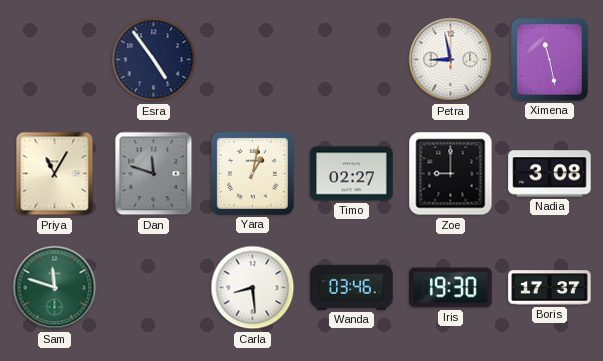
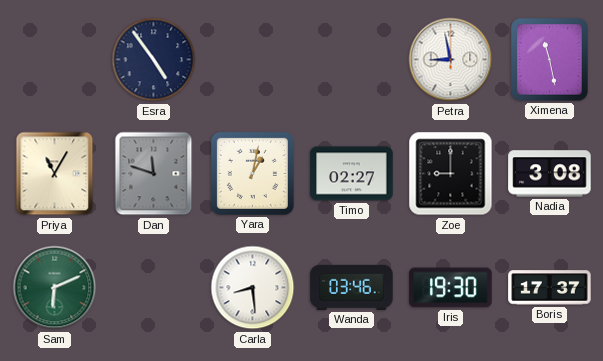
Sam: 11:48 -> 6:11
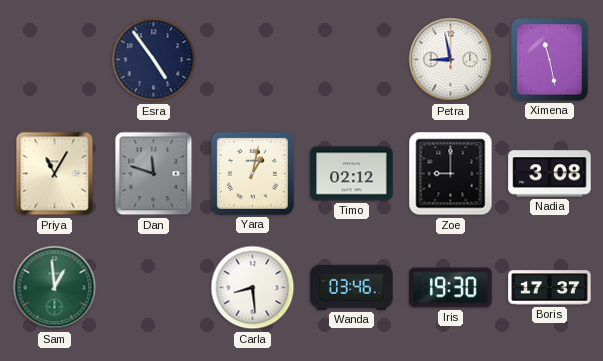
Timo: 02:27 -> 02:12
Sam: 6:11 -> 12:59
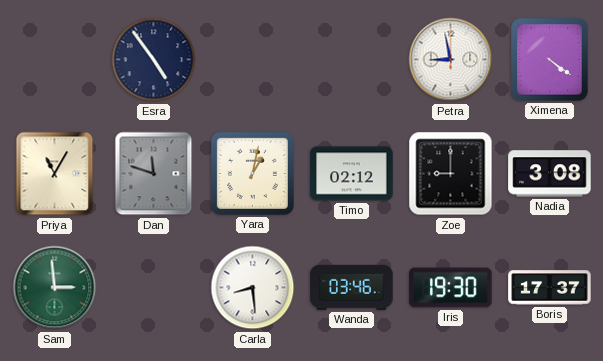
Ximena: 11:28 -> 4:21
Sam: 12:59 -> 2:59
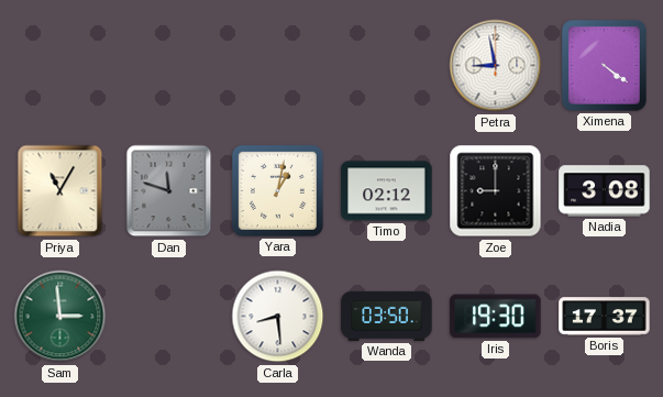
Esra: 4:54 -> none
Wanda: 03:46 -> 03:50
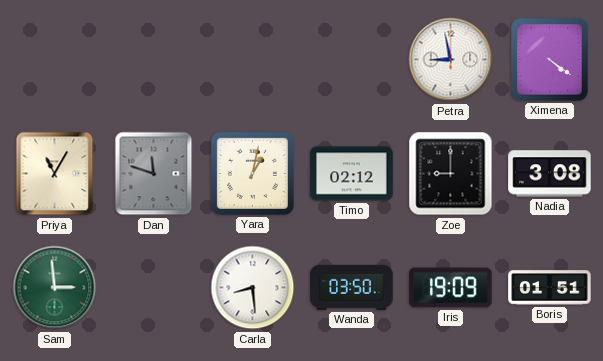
Iris: 19:30 -> 19:09
Boris: 17:37 -> 01:51
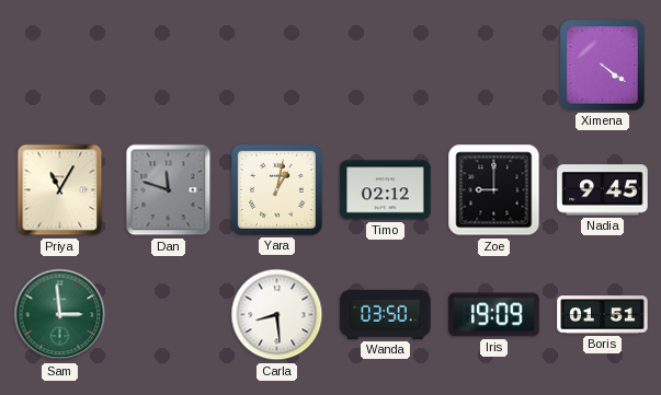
Petra: 8:58 -> none
Nadia: 3:08 -> 9:45
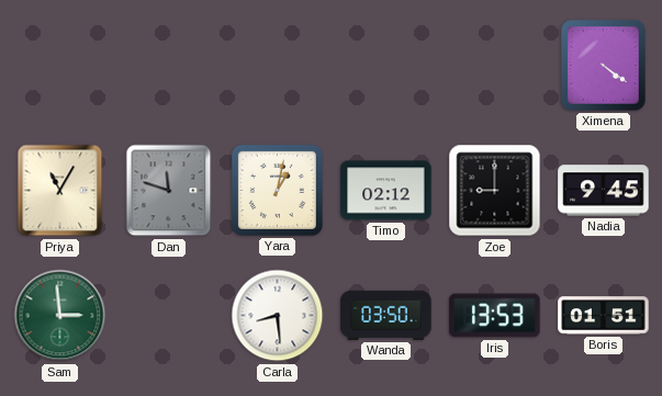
Iris: 19:09 -> 13:53
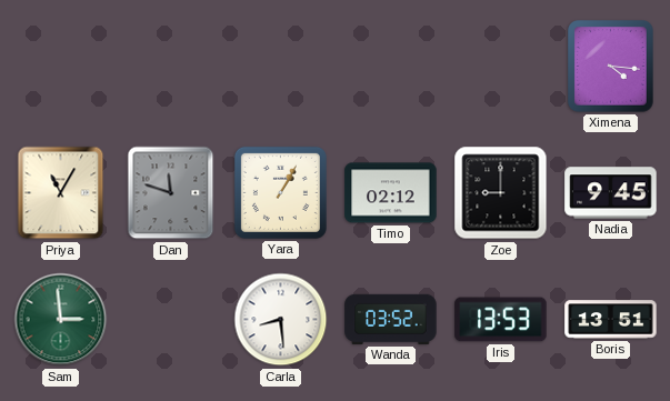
Ximena: 4:21 -> 4:16
Yara: 1:02 -> 1:05
Wanda: 03:50 -> 03:52
Boris: 01:51 -> 13:51
